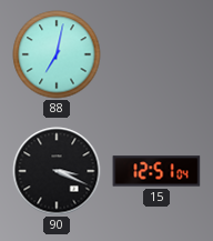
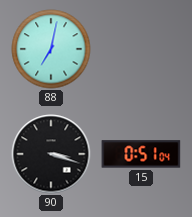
90: 3:19 -> 3:18
15: 12:51 -> 0:51
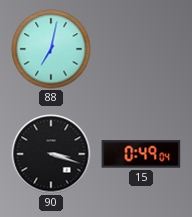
15: 0:51 -> 0:49
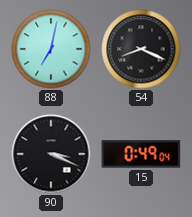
54: none -> 8:19
90: 3:18 -> 3:19
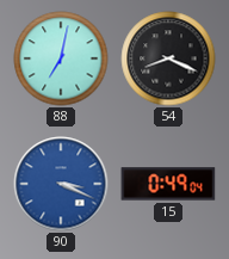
90 dial: black -> blue
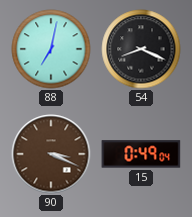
90 dial: blue -> brown
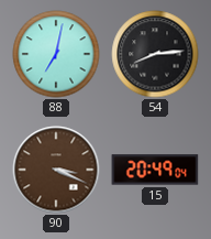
54: 8:19 -> 8:14
15: 0:49 -> 20:49
